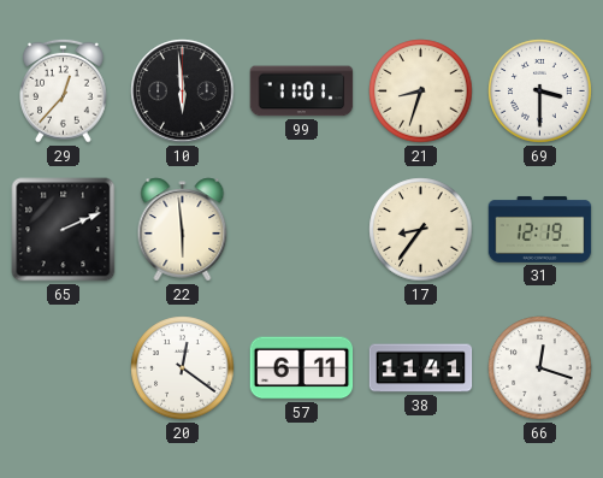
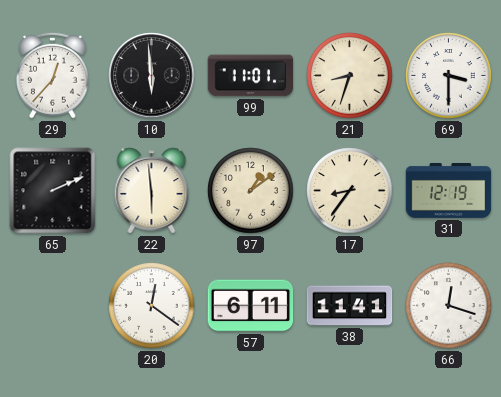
97: none -> 1:09
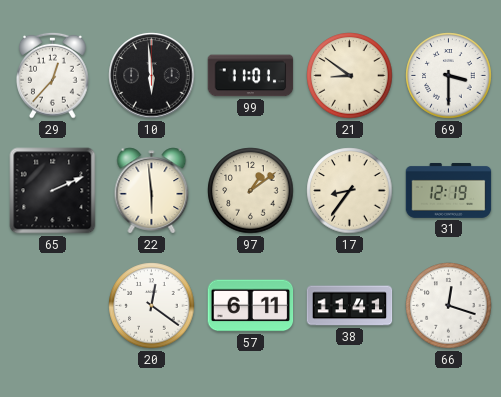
21: 8:33 -> 8:51
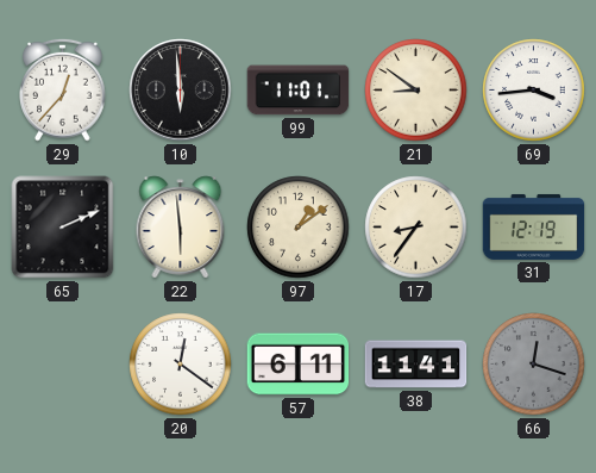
69: 3:30 -> 3:44
66 dial: white -> grey
